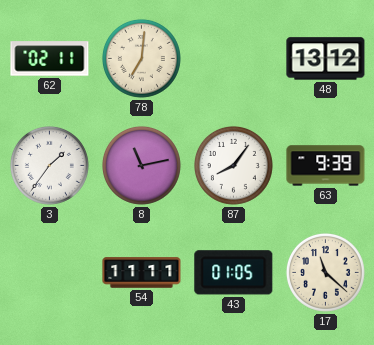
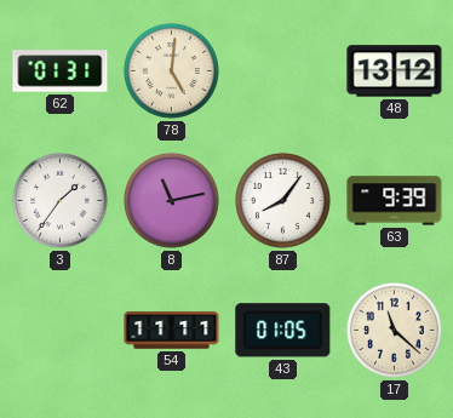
62: 02:11 -> 01:31
78: 7:01 -> 5:01
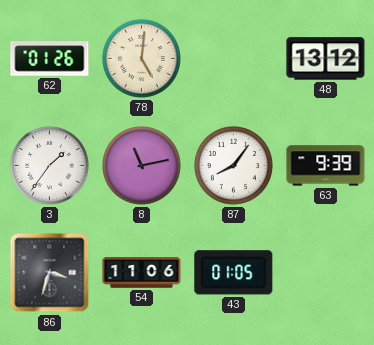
62: 01:31 -> 01:26
86: none -> 3:33
54: 11:11 -> 11:06
17: 11:22 -> none
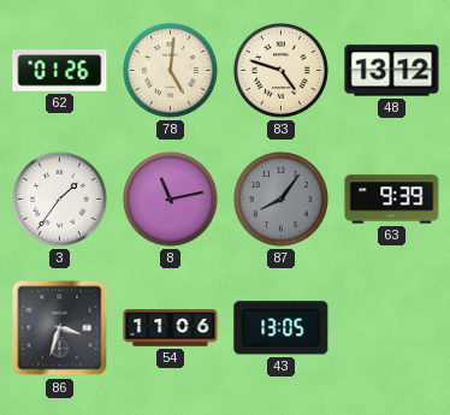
83: none -> 4:48
87 dial: white -> grey
43: 01:05 -> 13:05
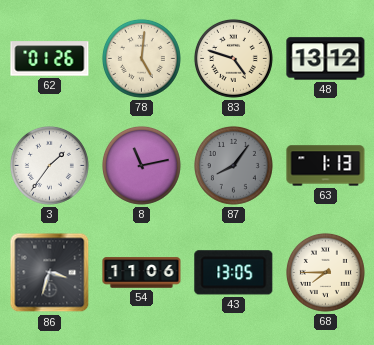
63: 9:39 -> 1:13
68: none -> 7:45
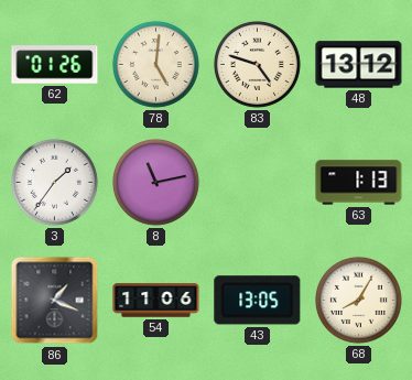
87: 8:06 -> none
86: 3:33 -> 1:19
68: 7:45 -> 8:05
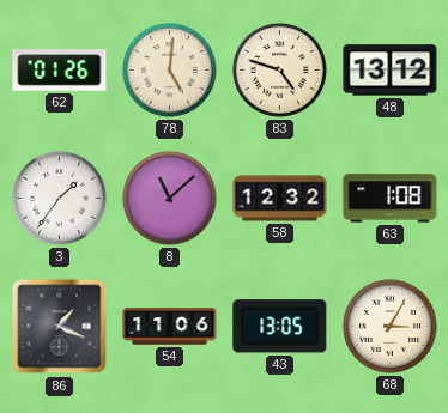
8: 11:13 -> 11:08
58: none -> 12:32
63: 1:13 -> 1:08
68: 8:05 -> 3:05
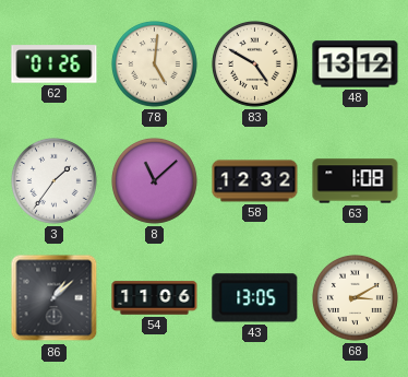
83: 4:48 -> 4:50
86: 1:19 -> 1:08
68: 3:05 -> 3:10
